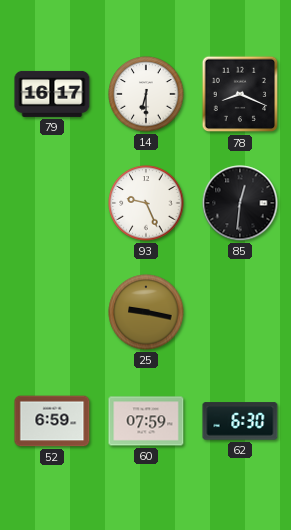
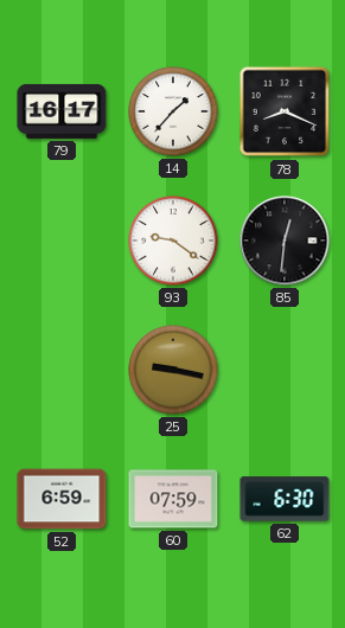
14: 6:30 -> 1:37
93: 9:26 -> 9:21
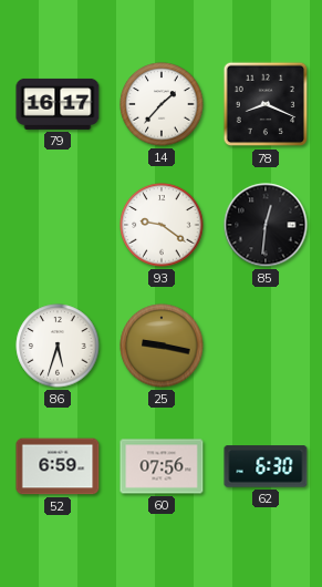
86: none -> 5:33
60: 07:59 -> 07:56
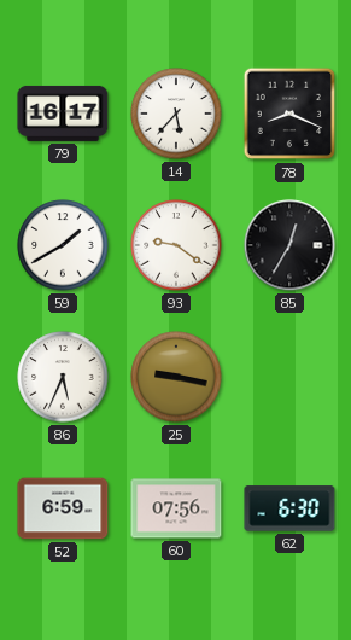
14: 1:37 -> 5:37
59: none -> 1:40
85: 12:31 -> 12:35
86: 5:33 -> 5:34
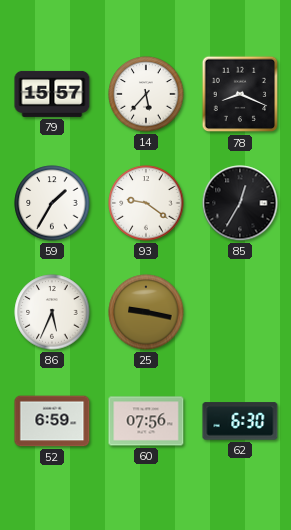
79: 16:17 -> 15:57
59: 1:40 -> 1:35
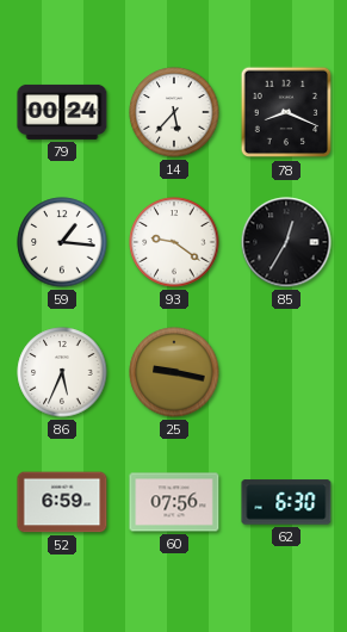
79: 15:57 -> 00:24
59: 1:35 -> 1:16
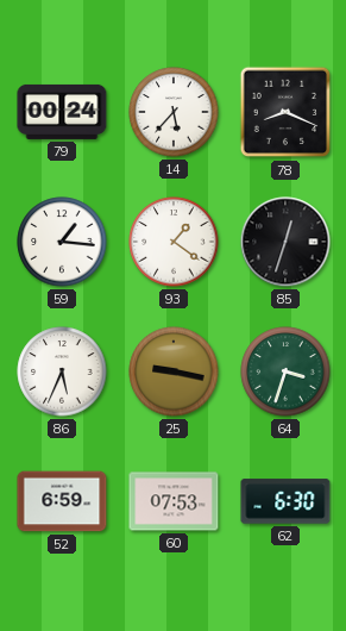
93: 9:21 -> 1:21
85: 12:35 -> 12:33
64: none -> 3:33
60: 07:56 -> 07:53
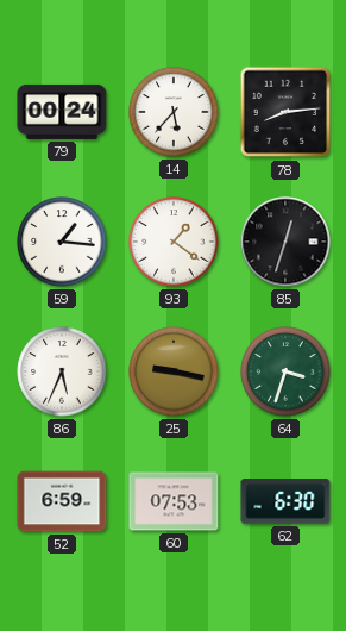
78: 8:19 -> 8:14
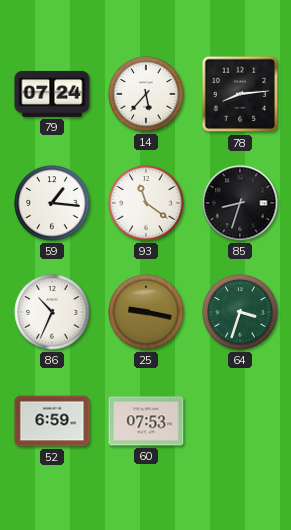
79: 00:24 -> 07:24
93: 1:21 -> 11:21
85: 12:33 -> 8:33
86: 5:34 -> 10:34
62: 6:30 -> none
